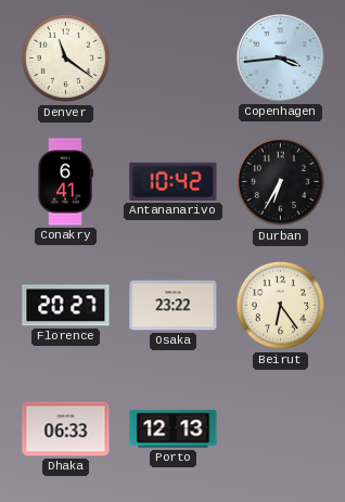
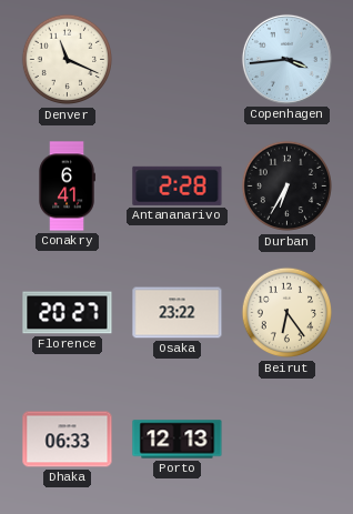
Denver: 11:21 -> 11:19
Antananarivo: 10:42 -> 2:28
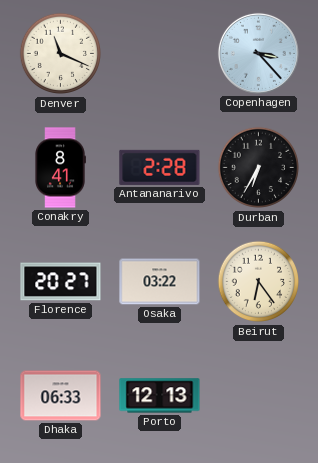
Copenhagen: 3:44 -> 3:23
Conakry: 6:41 -> 8:41
Osaka: 23:22 -> 03:22
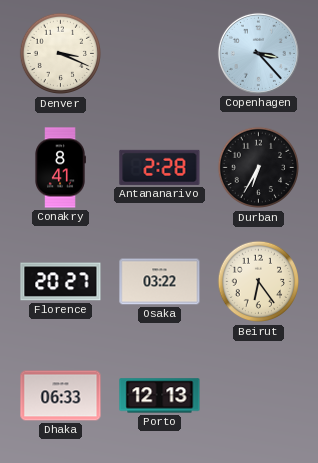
Denver: 11:19 -> 3:19
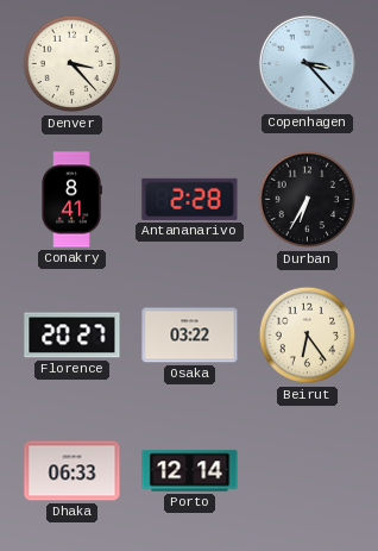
Denver: 3:19 -> 3:23
Porto: 12:13 -> 12:14
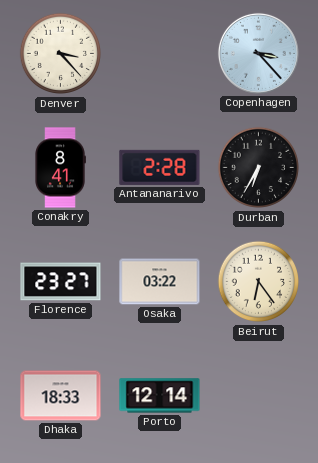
Florence: 20:27 -> 23:27
Dhaka: 06:33 -> 18:33
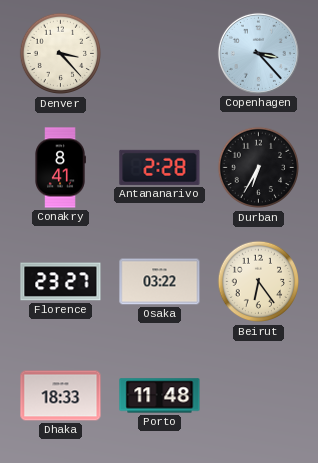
Porto: 12:14 -> 11:48
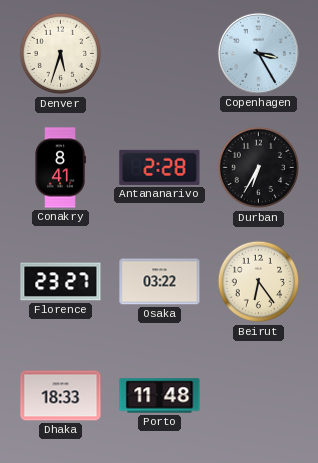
Denver: 3:23 -> 5:33
Copenhagen: 3:23 -> 3:25
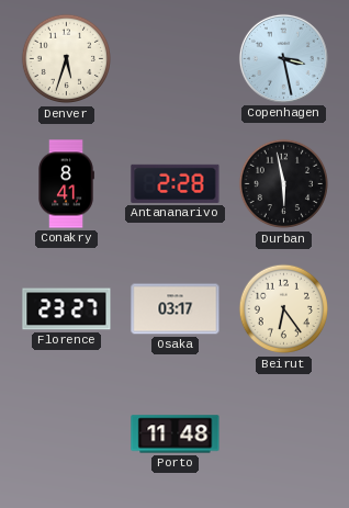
Copenhagen: 3:25 -> 3:28
Durban: 6:35 -> 5:58
Osaka: 03:22 -> 03:17
Dhaka: 18:33 -> none
